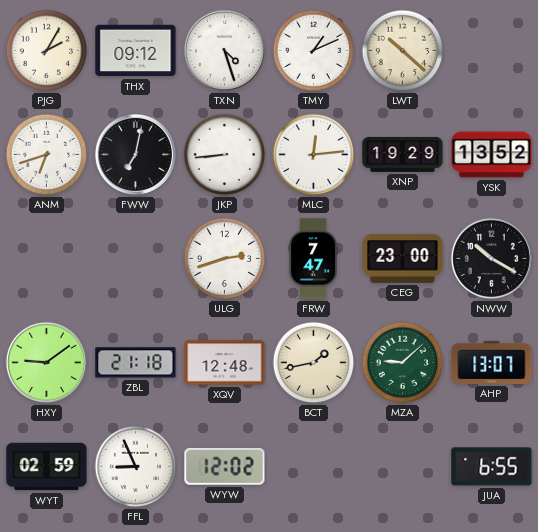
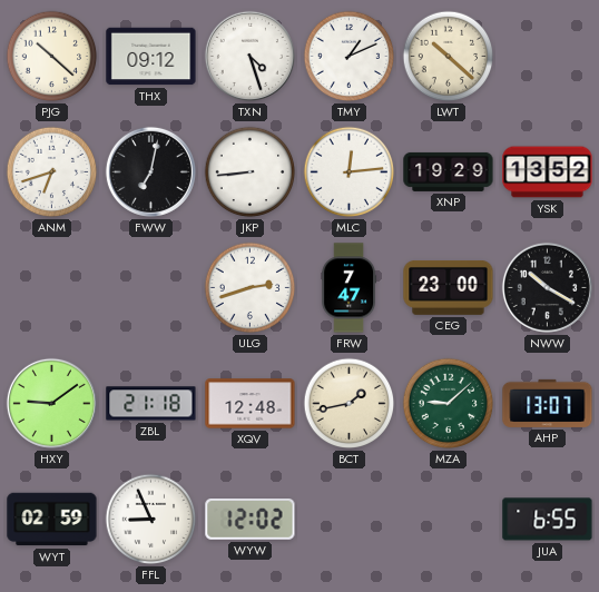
PJG: 2:05 -> 10:22
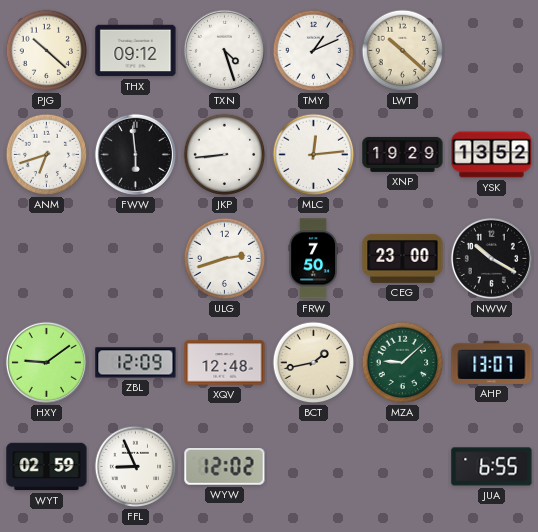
FWW: 7:02 -> 5:59
FRW: 7:47 -> 7:50
ZBL: 21:18 -> 12:09
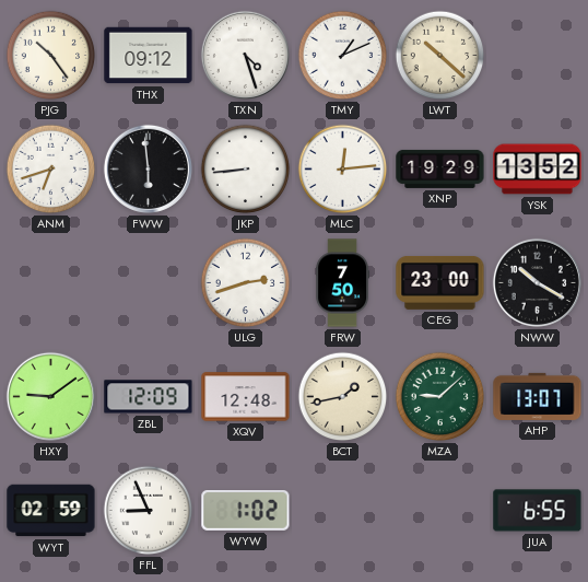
PJG: 10:22 -> 10:24
WYW: 12:02 -> 1:02
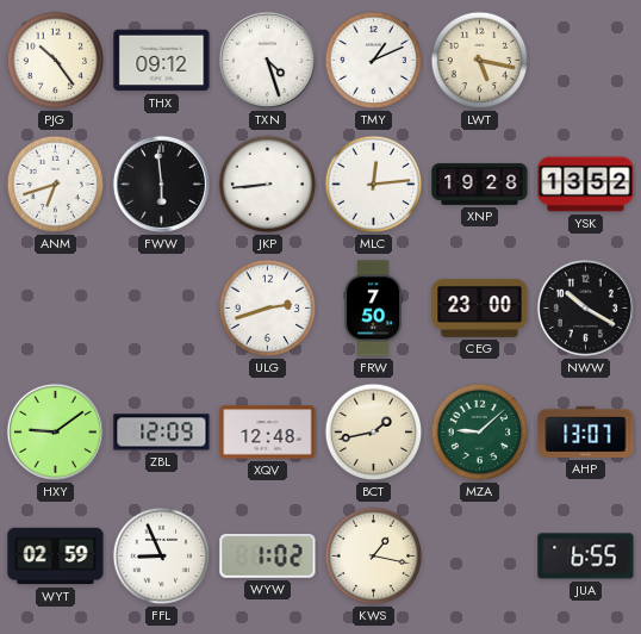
LWT: 10:22 -> 5:17
XNP: 19:29 -> 19:28
KWS: none -> 1:17
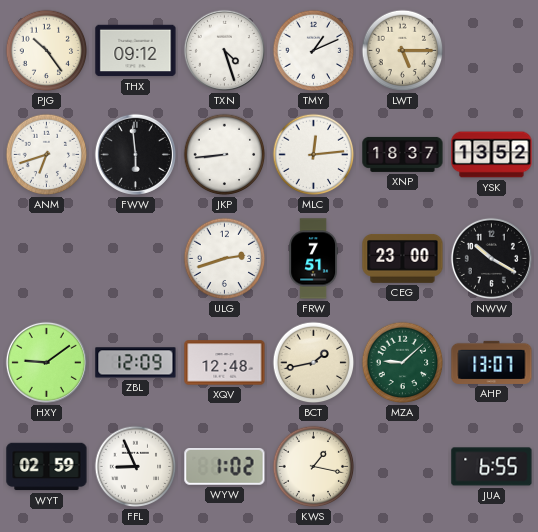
LWT: 5:17 -> 5:15
XNP: 19:28 -> 18:37
FRW: 7:50 -> 7:51
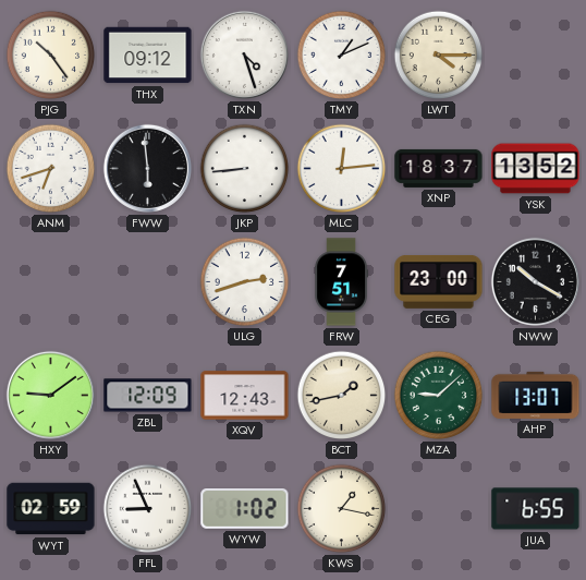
LWT: 5:15 -> 4:15
XQV: 12:48 -> 12:43
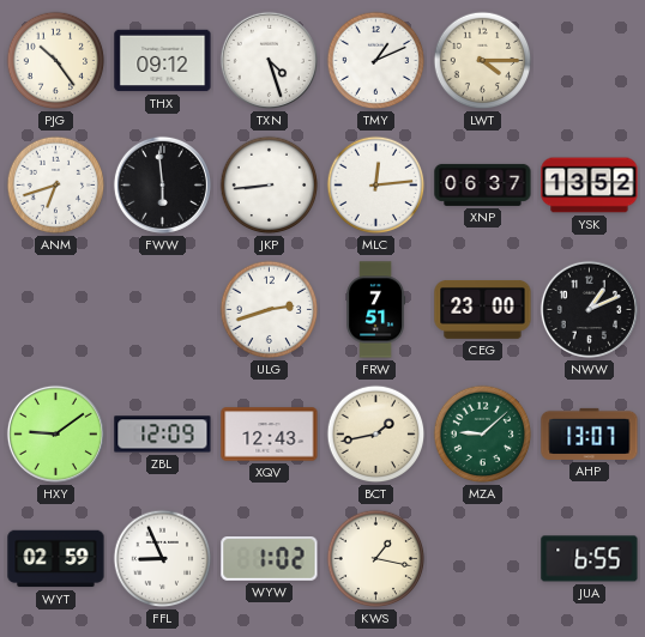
XNP: 18:37 -> 06:37
NWW: 10:20 -> 1:11
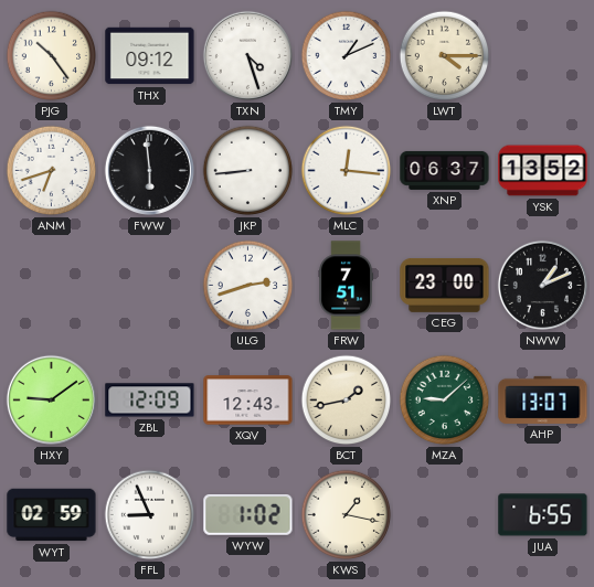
MLC: 12:14 -> 12:16
